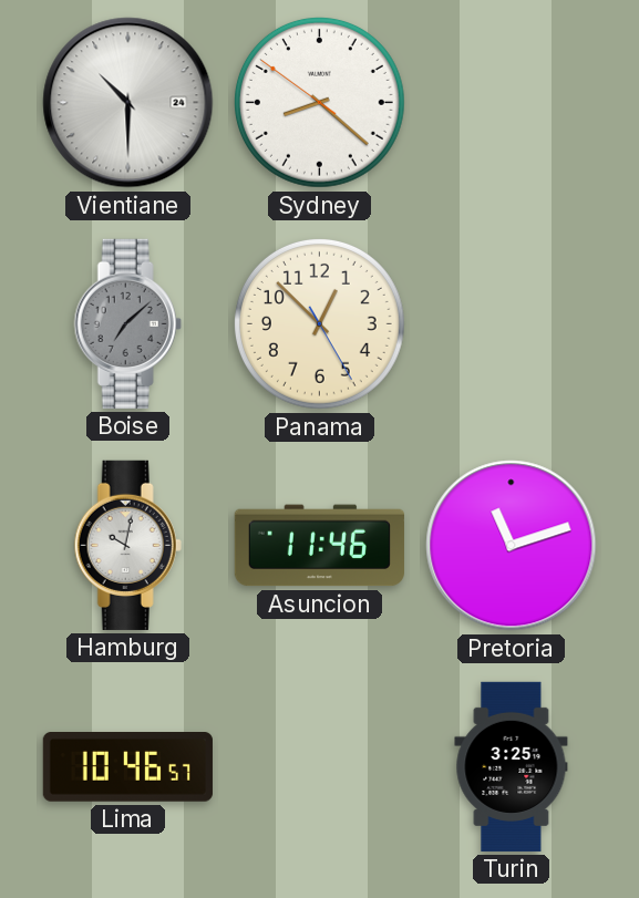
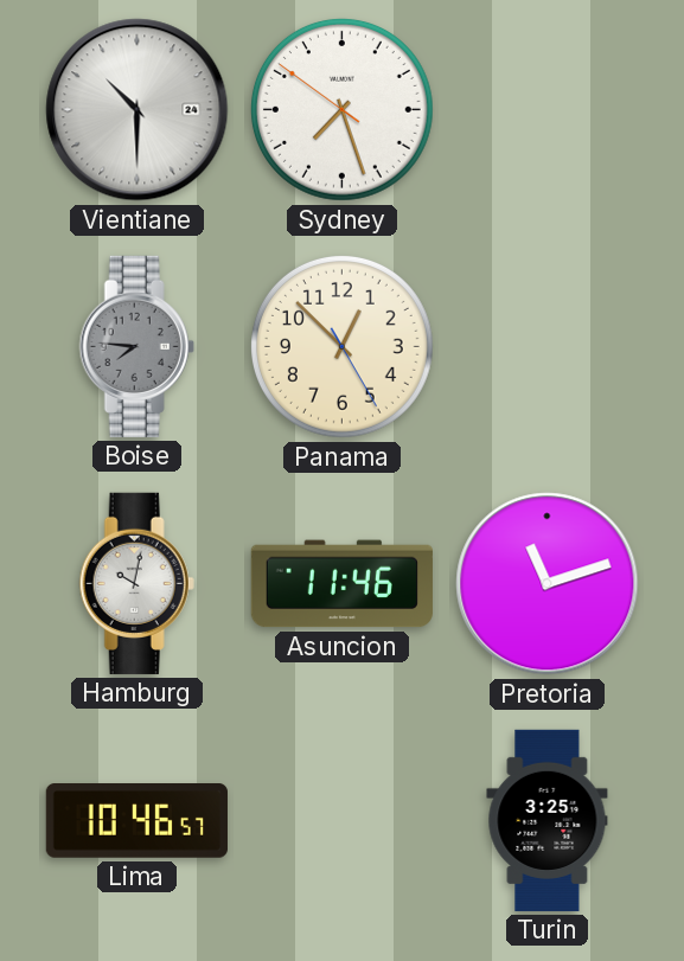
Sydney: 8:21 -> 7:26
Boise: 7:08 -> 7:46
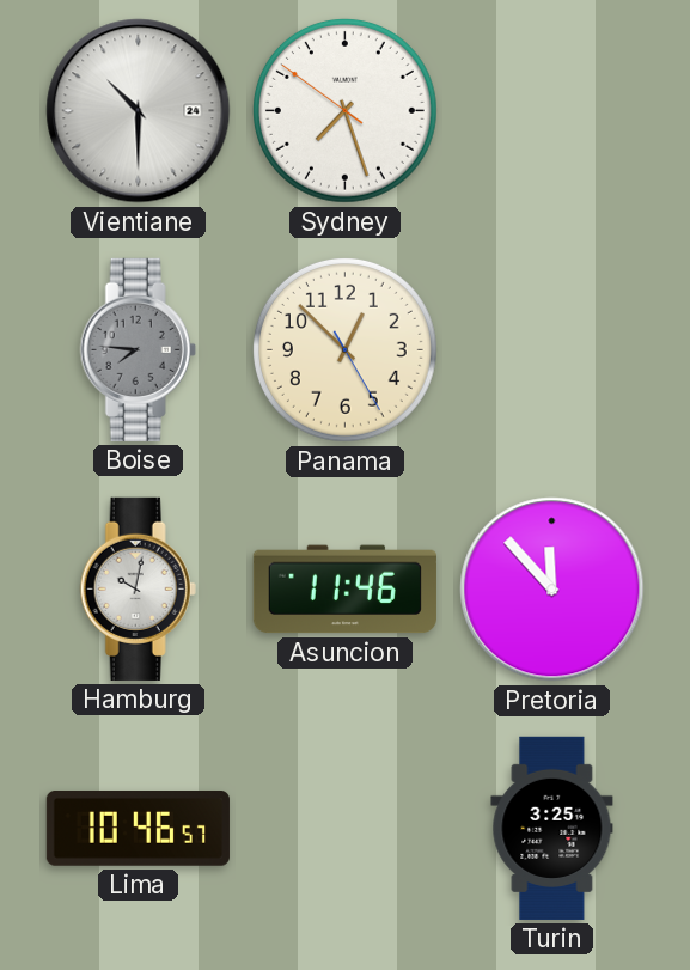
Pretoria: 11:12 -> 11:53
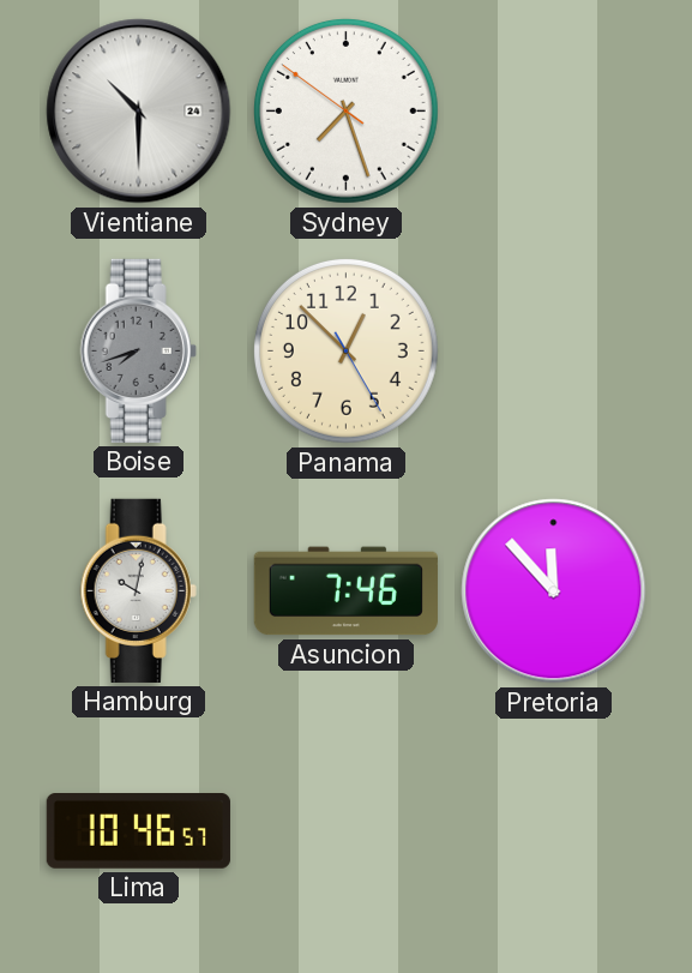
Boise: 7:46 -> 7:42
Asuncion: 11:46 -> 7:46
Turin: 3:25 -> none
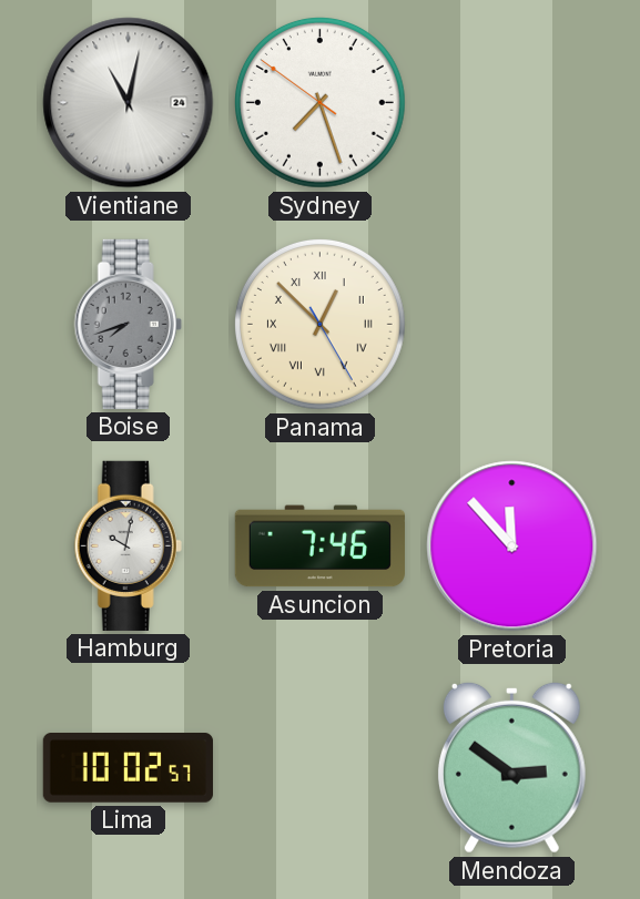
Vientiane: 10:30 -> 11:02
Panama numerals: Arabic -> Roman
Lima: 10:46 -> 10:02
Mendoza: none -> 2:51
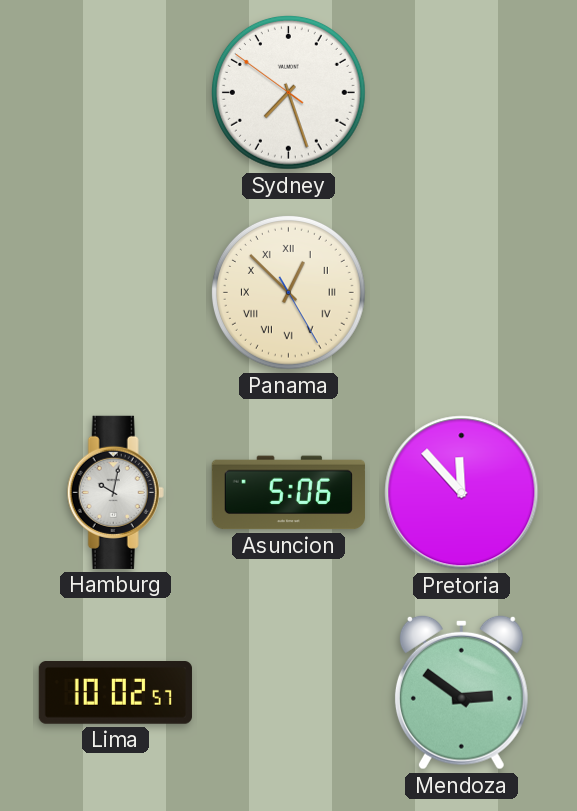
Vientiane: 11:02 -> none
Boise: 7:42 -> none
Asuncion: 7:46 -> 5:06
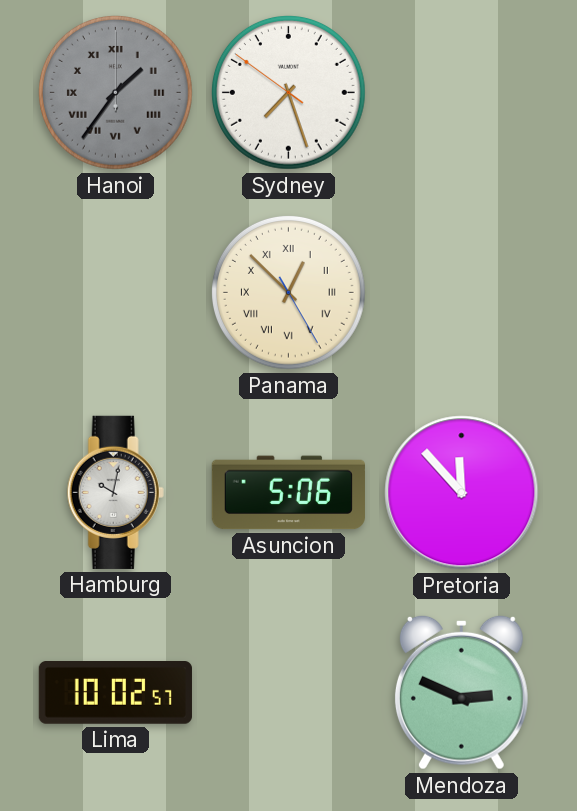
Hanoi: none -> 1:36
Mendoza: 2:51 -> 2:49
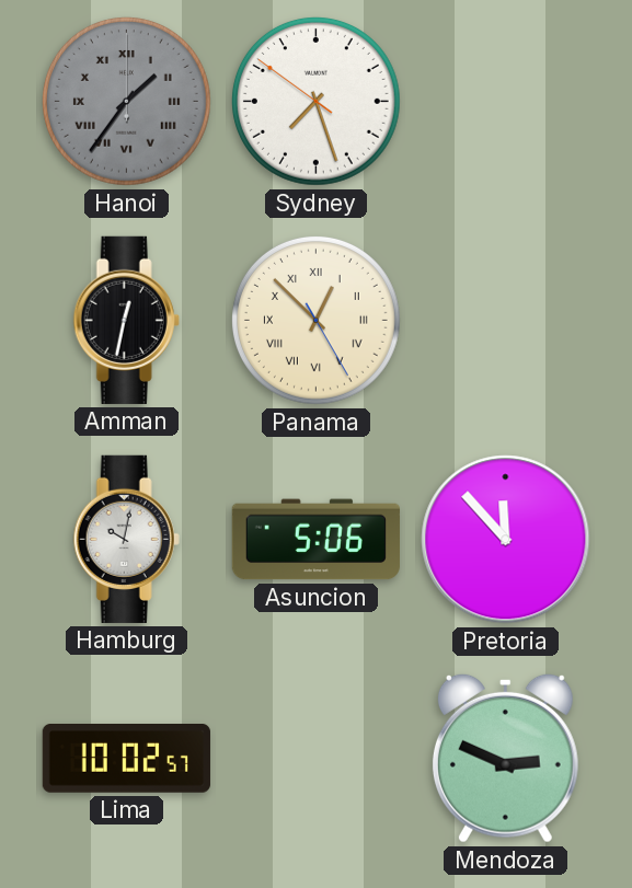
Amman: none -> 12:32
